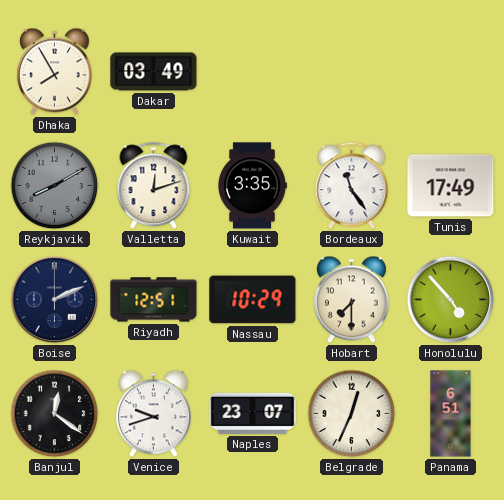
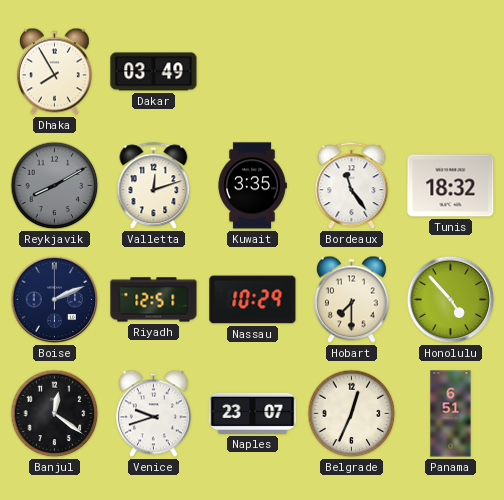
Tunis: 17:49 -> 18:32
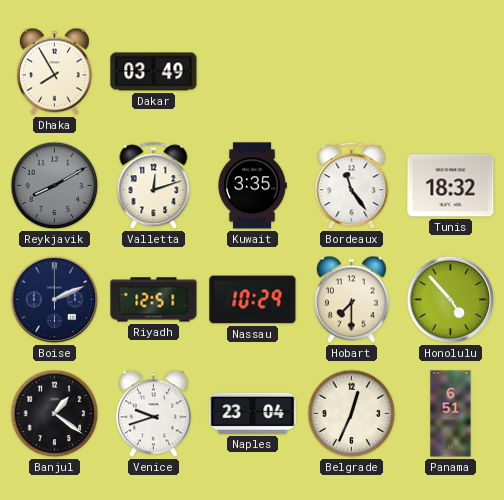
Banjul: 12:21 -> 1:21
Naples: 23:07 -> 23:04
